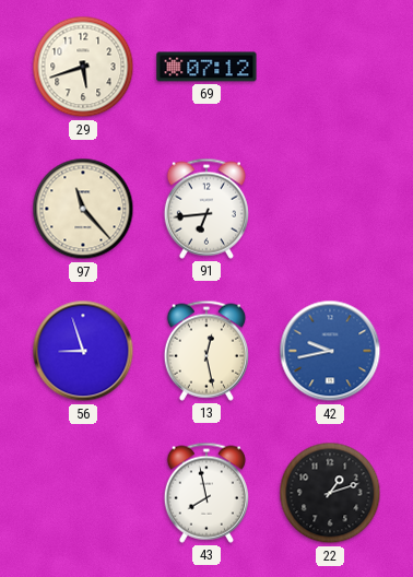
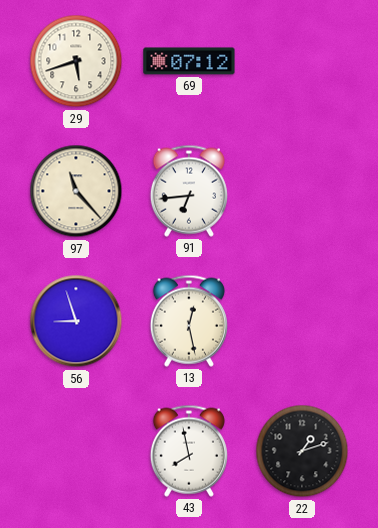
42: 9:43 -> none
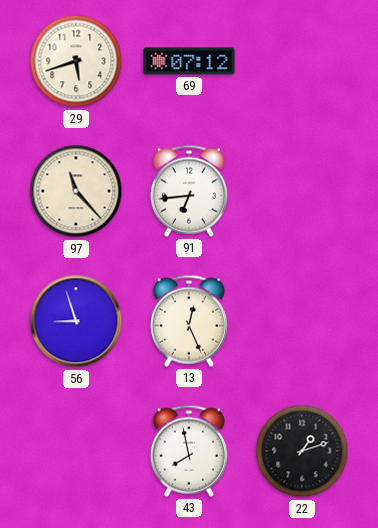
13: 12:28 -> 12:26
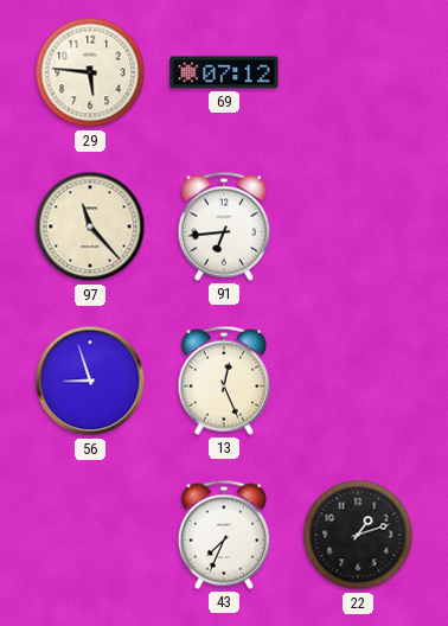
29: 5:42 -> 5:46
43: 7:58 -> 7:34
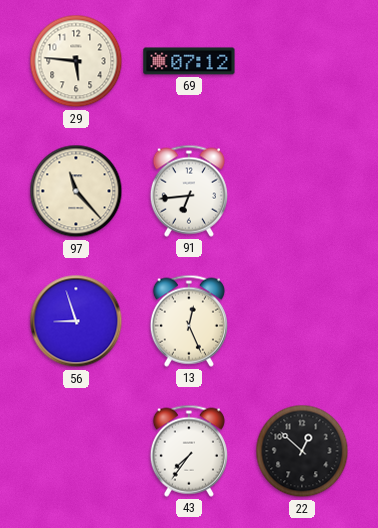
43: 7:34 -> 7:36
22: 1:12 -> 12:52
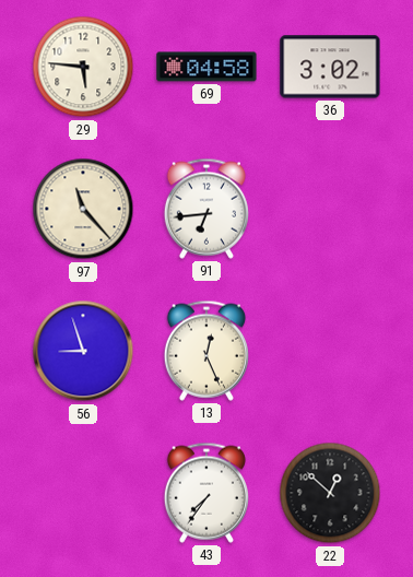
69: 07:12 -> 04:58
36: none -> 3:02
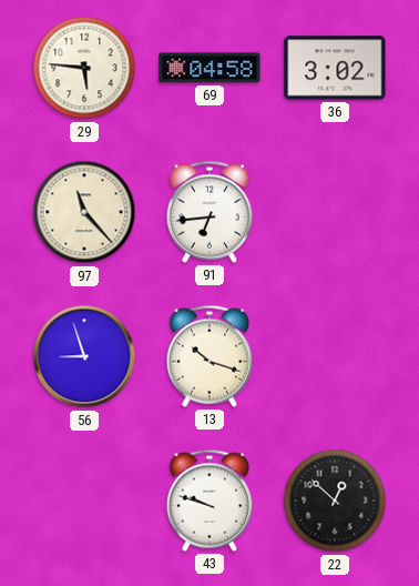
13: 12:26 -> 10:18
43: 7:36 -> 9:48
